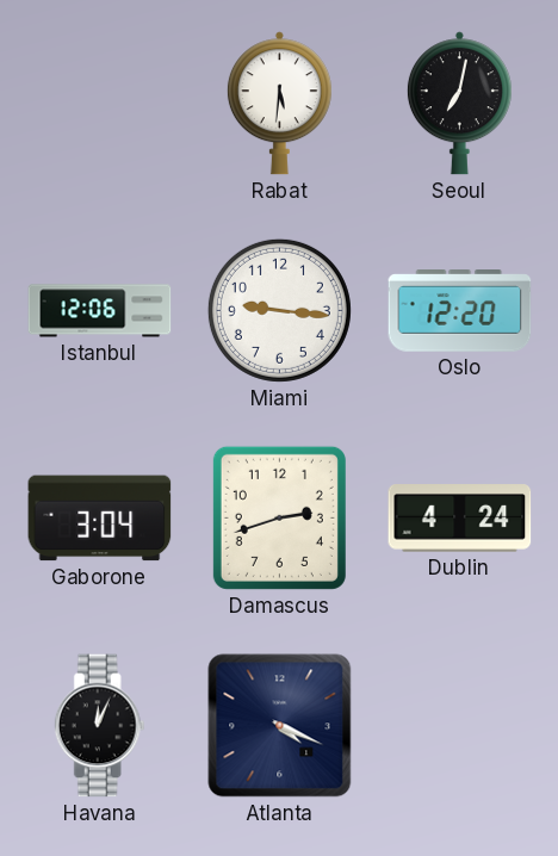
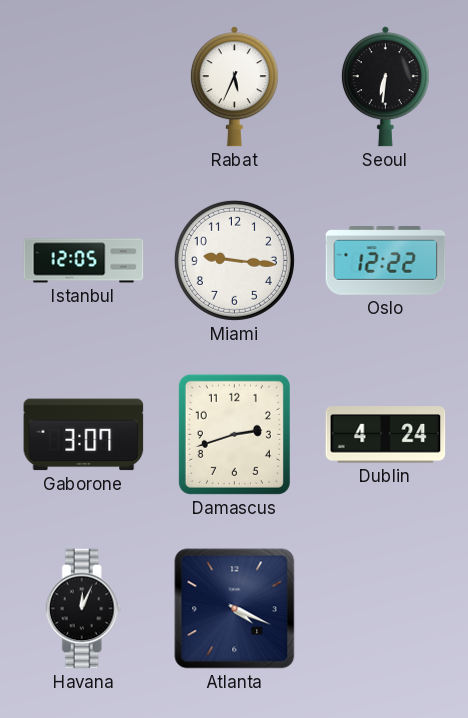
Rabat: 5:31 -> 5:34
Seoul: 7:02 -> 6:31
Istanbul: 12:06 -> 12:05
Oslo: 12:20 -> 12:22
Gaborone: 3:04 -> 3:07
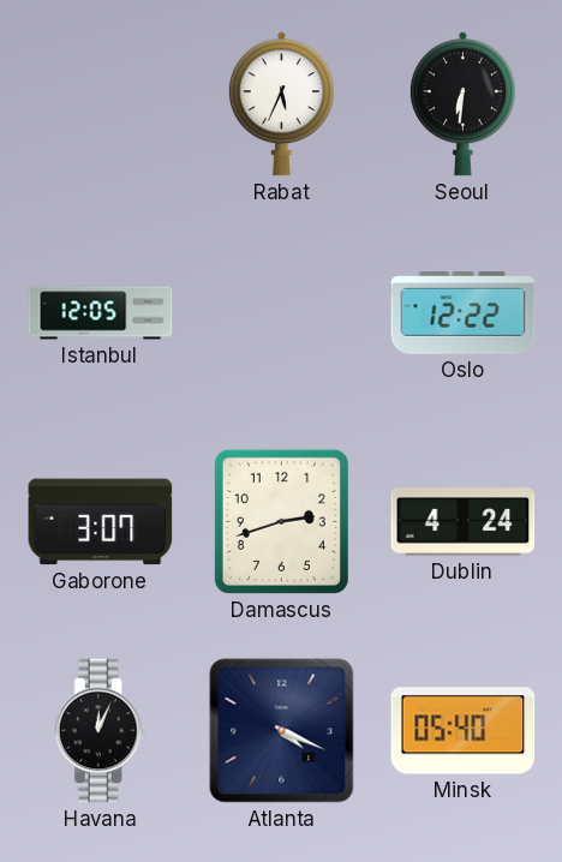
Miami: 9:16 -> none
Minsk: none -> 05:40
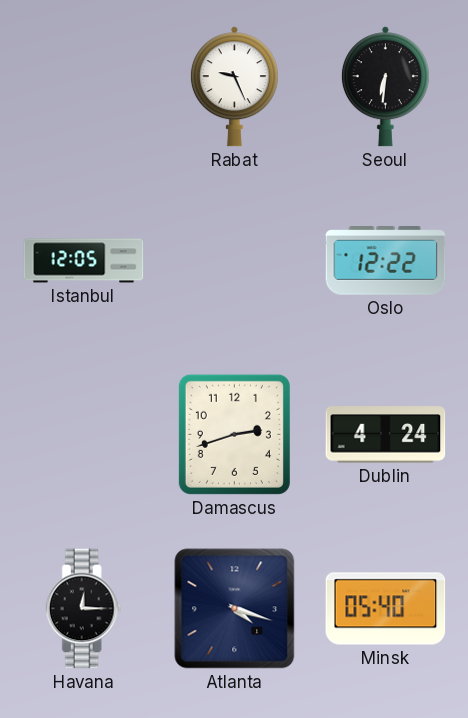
Rabat: 5:34 -> 9:26
Gaborone: 3:07 -> none
Havana: 12:04 -> 12:15
Atlanta: 4:19 -> 4:18
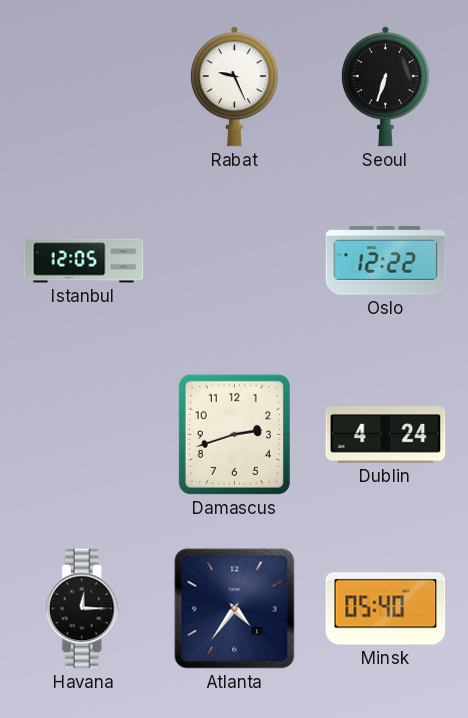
Seoul: 6:31 -> 6:33
Atlanta: 4:18 -> 4:36
